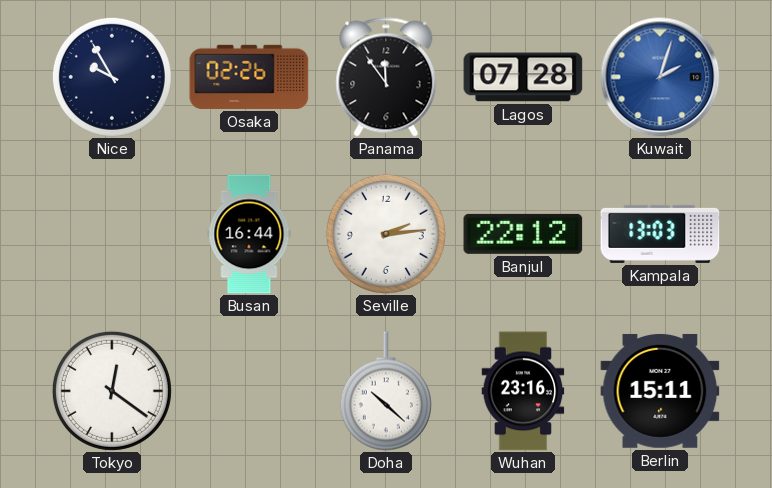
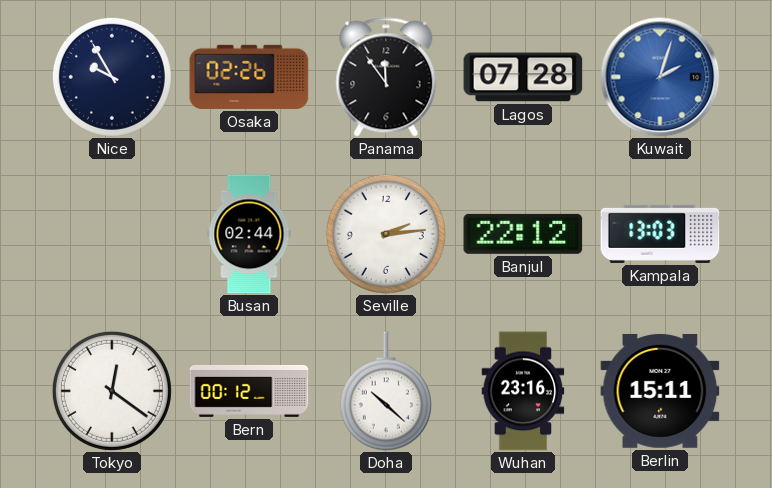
Busan: 16:44 -> 02:44
Bern: none -> 00:12
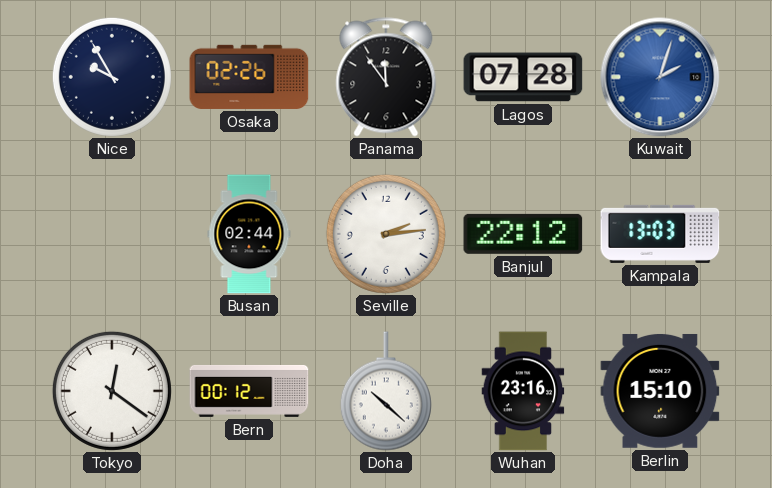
Berlin: 15:11 -> 15:10
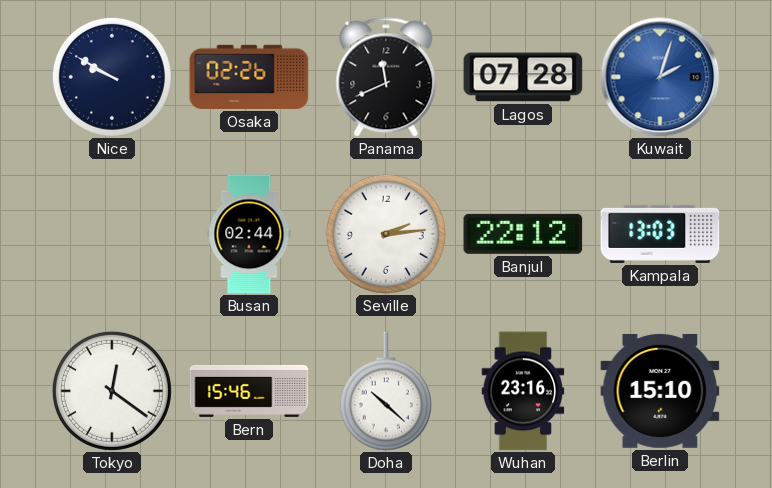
Nice: 9:55 -> 9:50
Panama: 11:54 -> 11:41
Bern: 00:12 -> 15:46
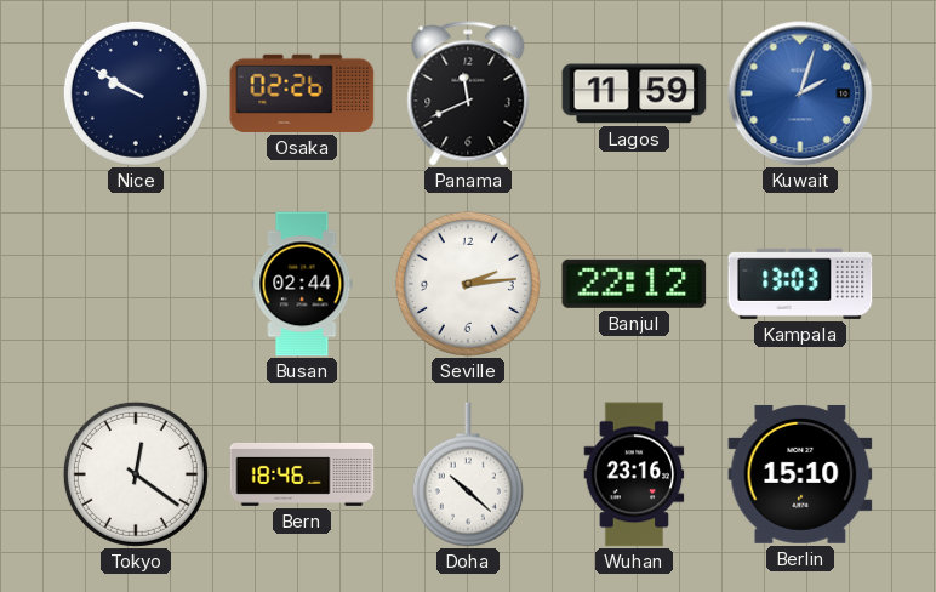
Lagos: 07:28 -> 11:59
Bern: 15:46 -> 18:46
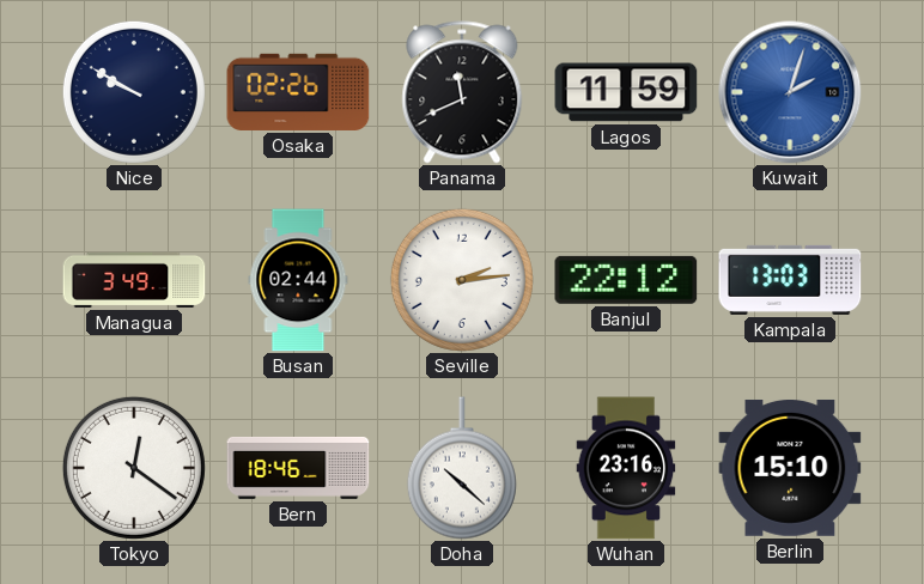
Managua: none -> 3:49
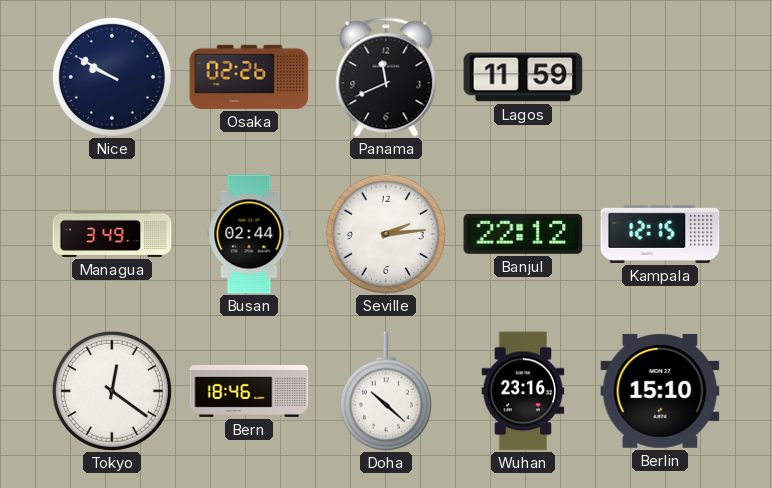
Kuwait: 2:03 -> none
Kampala: 13:03 -> 12:15
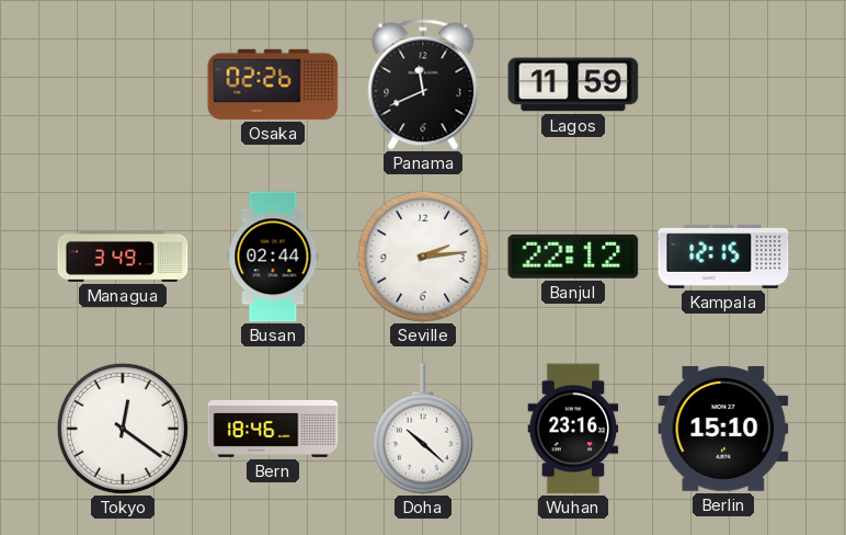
Nice: 9:50 -> none
